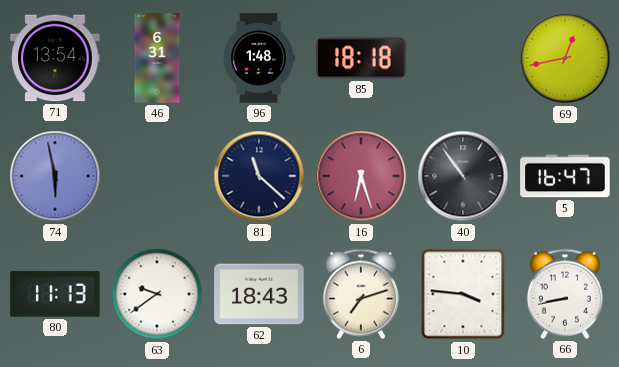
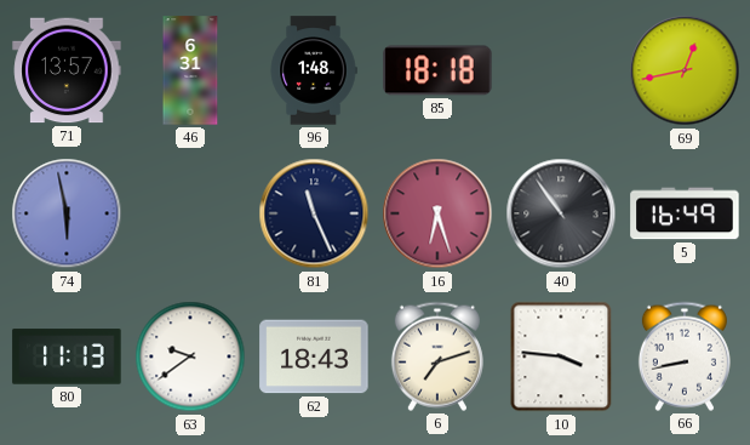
71: 13:54 -> 13:57
81: 11:22 -> 11:26
5: 16:47 -> 16:49
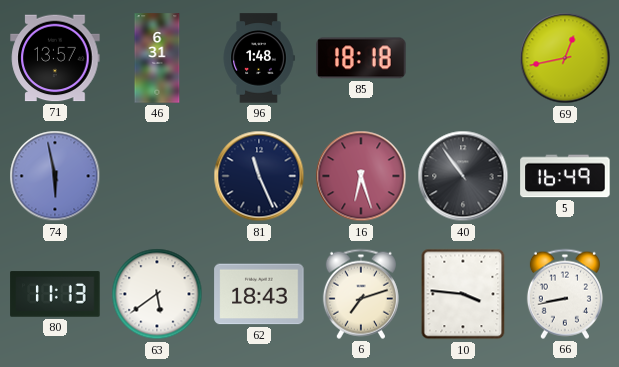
63: 9:39 -> 5:39
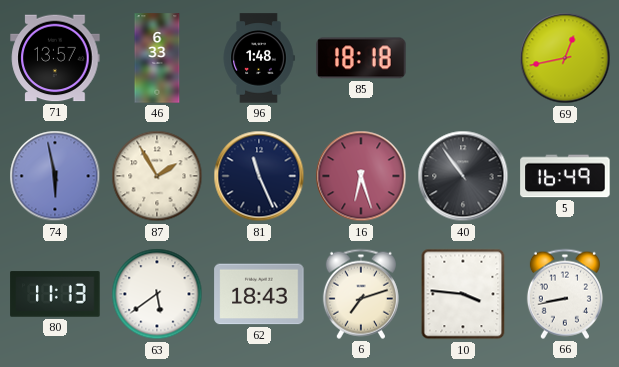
46: 6:31 -> 6:33
87: none -> 1:55
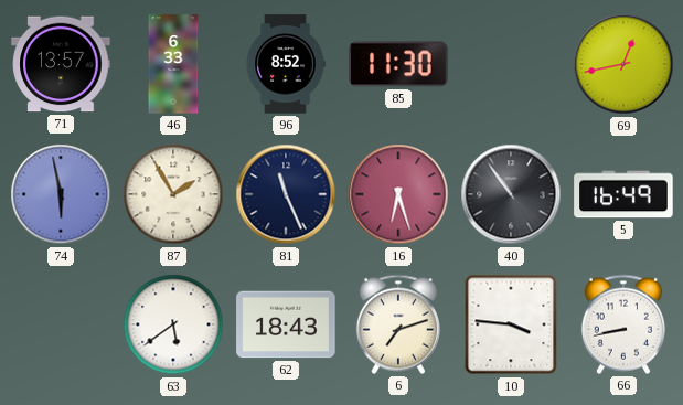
96: 1:48 -> 8:52
85: 18:18 -> 11:30
80: 11:13 -> none
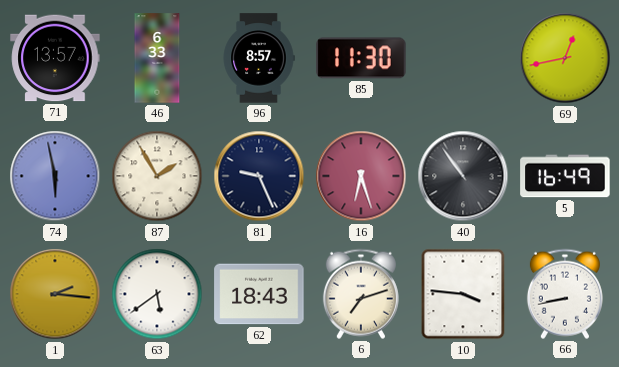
96: 8:52 -> 8:57
81: 11:26 -> 9:26
1: none -> 2:16
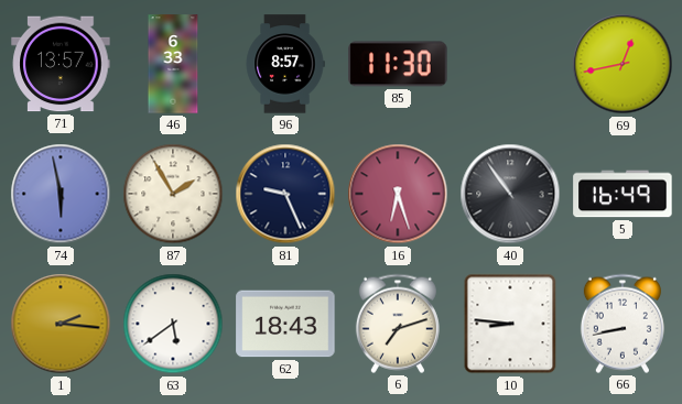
10: 3:46 -> 8:46
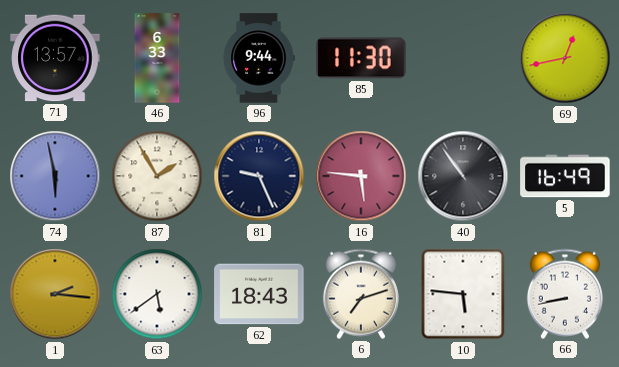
96: 8:57 -> 9:44
16: 6:27 -> 5:46
10: 8:46 -> 5:46
